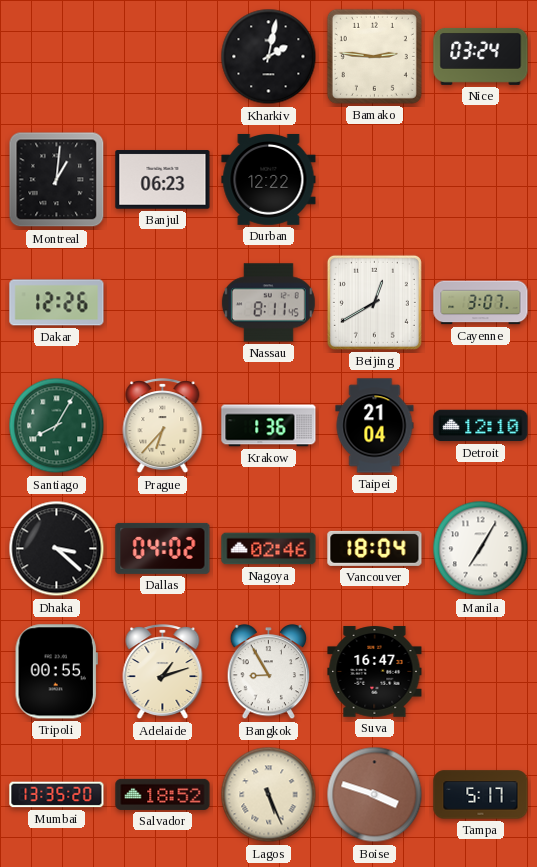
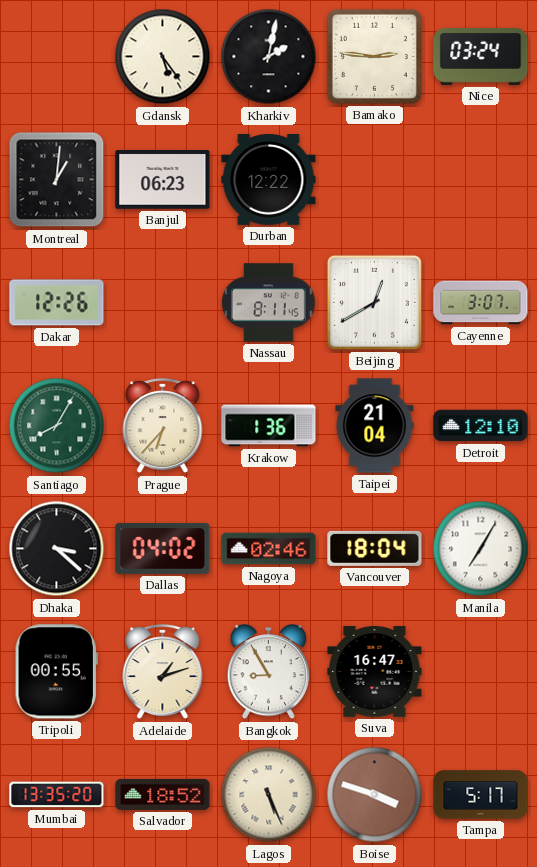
Gdansk: none -> 5:24
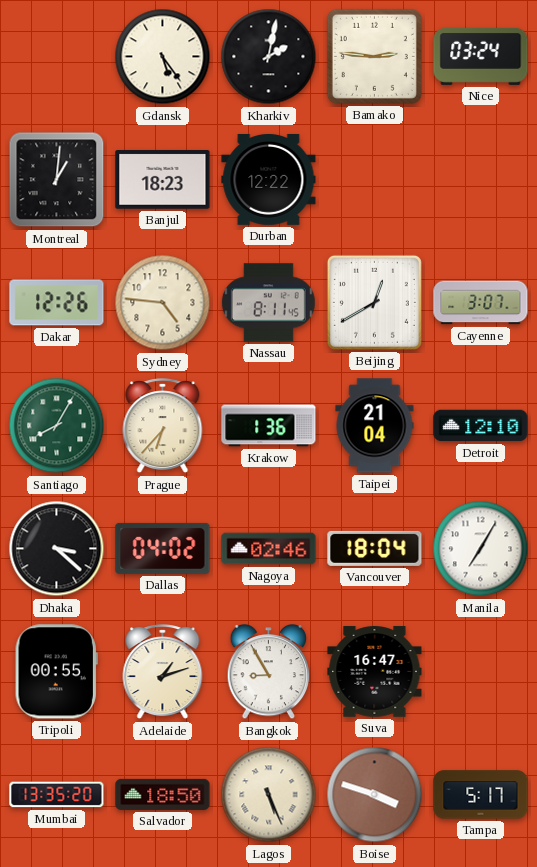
Banjul: 06:23 -> 18:23
Sydney: none -> 4:46
Salvador: 18:52 -> 18:50
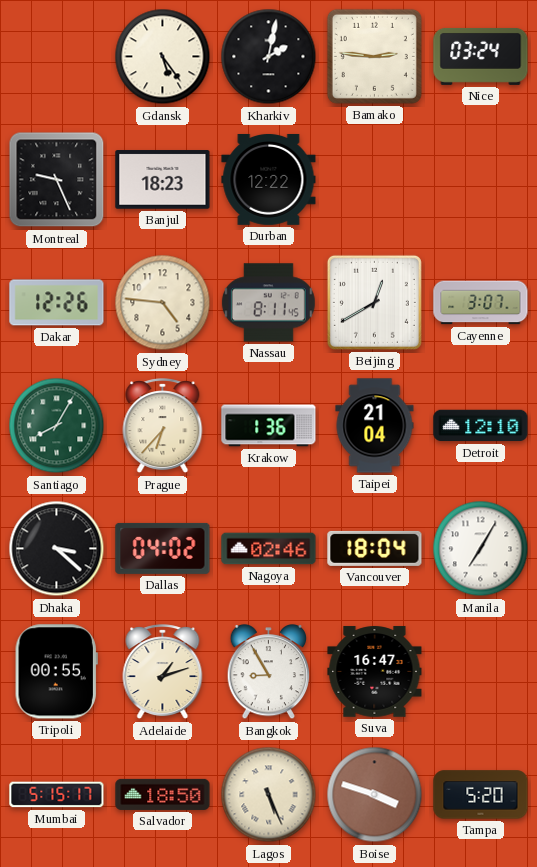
Montreal: 1:01 -> 9:26
Mumbai: 13:35 -> 5:15
Tampa: 5:17 -> 5:20
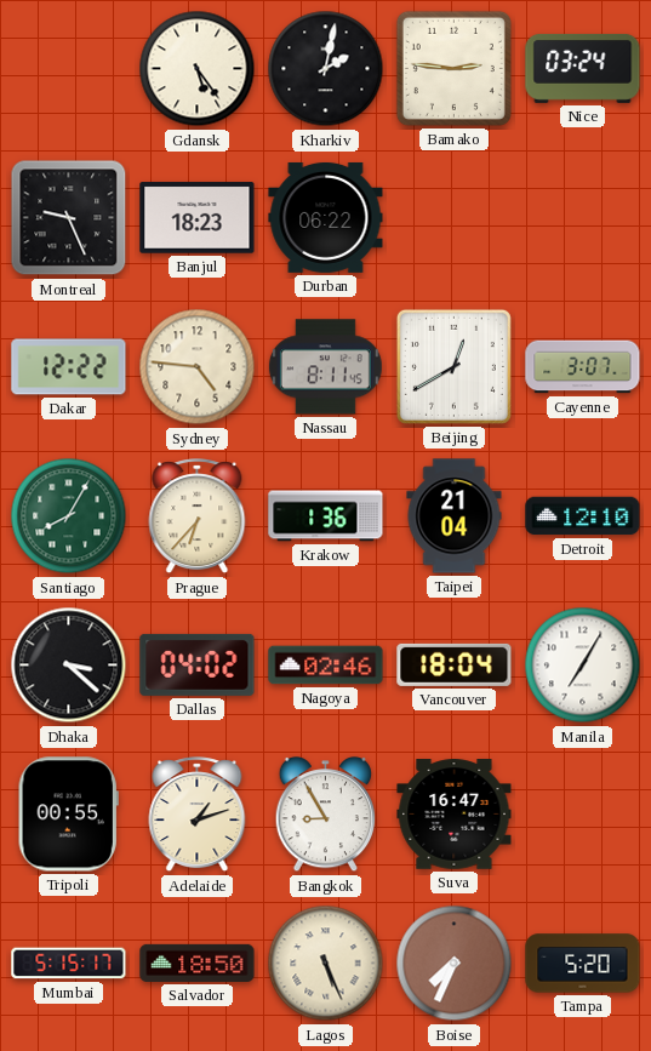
Durban: 12:22 -> 06:22
Dakar: 12:26 -> 12:22
Boise: 3:48 -> 7:34
